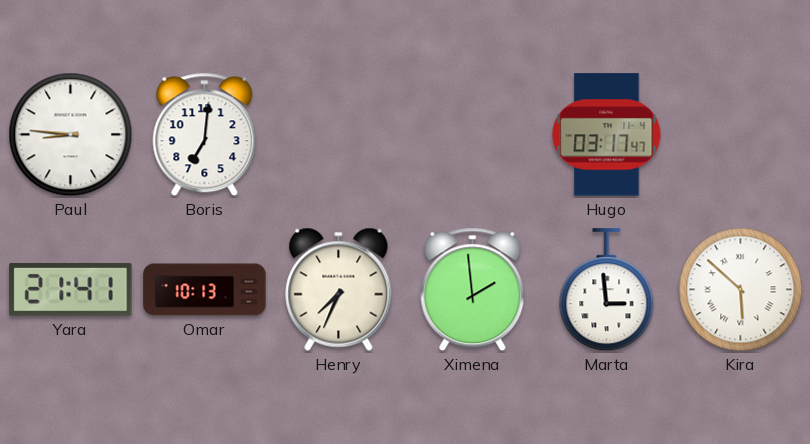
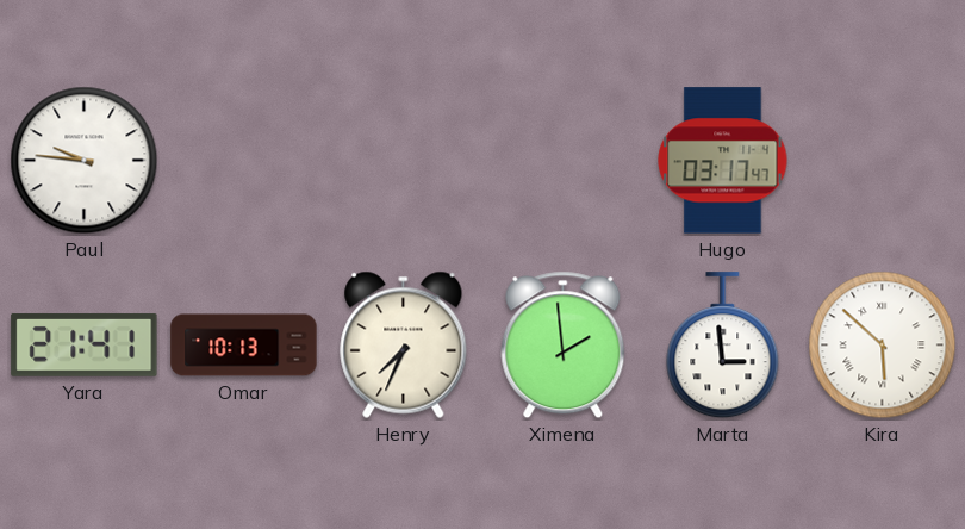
Paul: 8:46 -> 9:46
Boris: 7:01 -> none
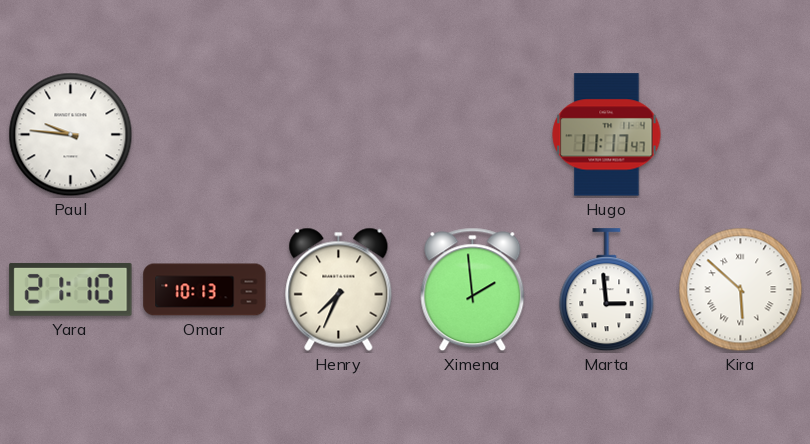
Hugo: 03:17 -> 11:17
Yara: 21:41 -> 21:10
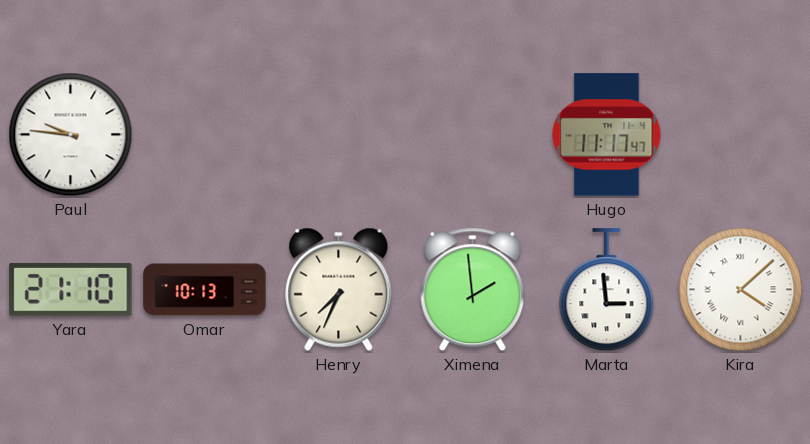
Kira: 5:52 -> 4:08
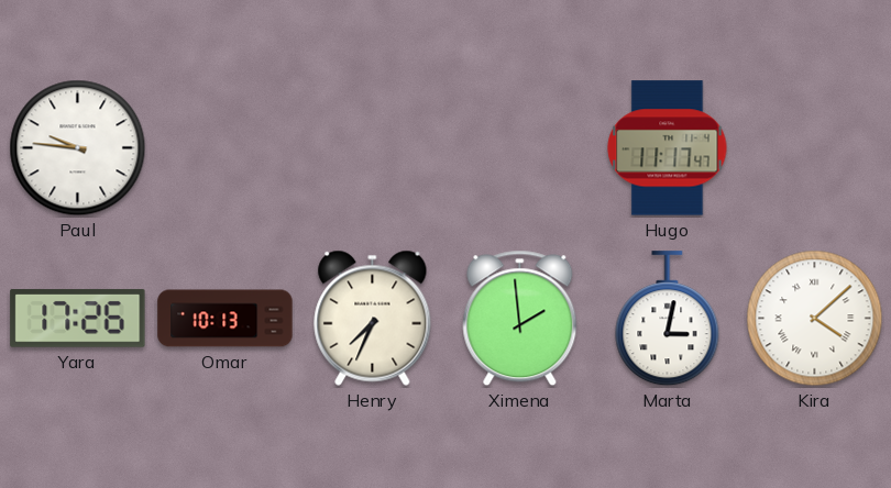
Yara: 21:10 -> 17:26
Marta: 2:59 -> 3:02
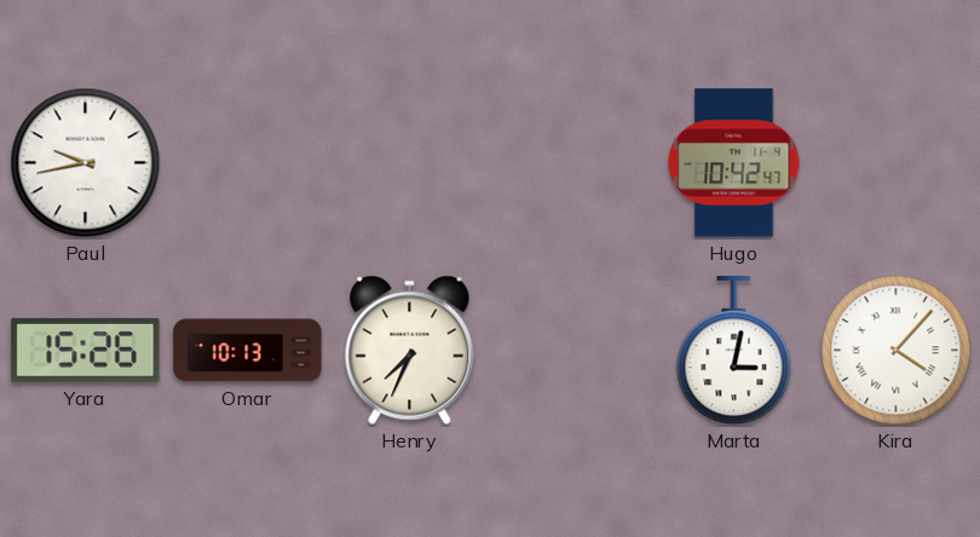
Paul: 9:46 -> 9:43
Hugo: 11:17 -> 10:42
Yara: 17:26 -> 15:26
Ximena: 1:59 -> none
Kira: 4:08 -> 4:07
